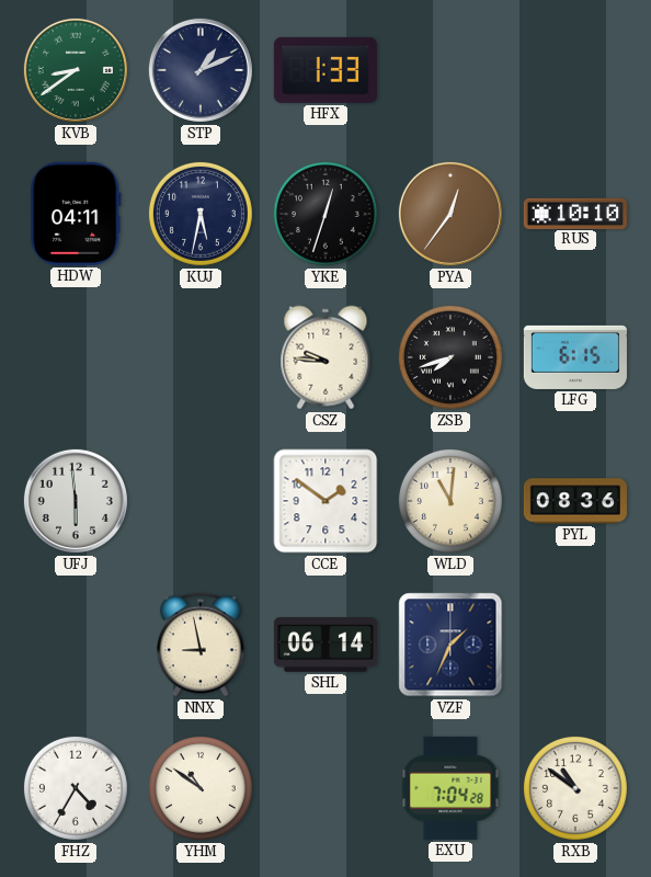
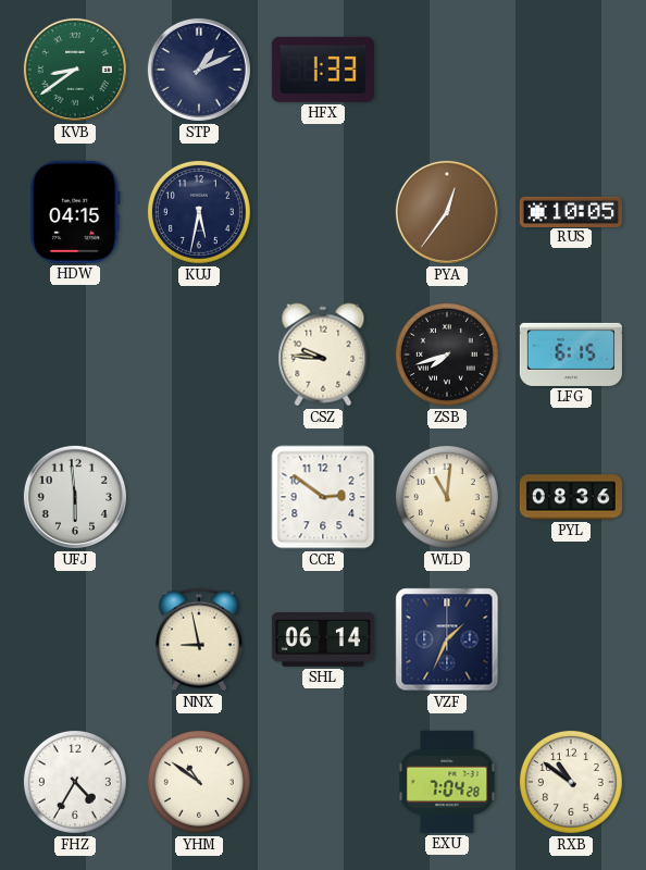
HDW: 04:11 -> 04:15
YKE: 12:33 -> none
RUS: 10:10 -> 10:05
CCE: 1:51 -> 2:51
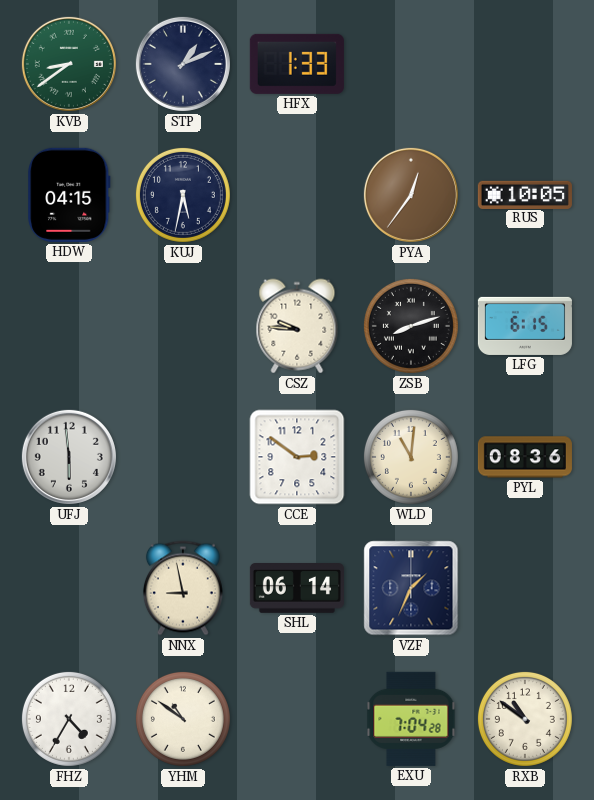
ZSB: 7:42 -> 8:12
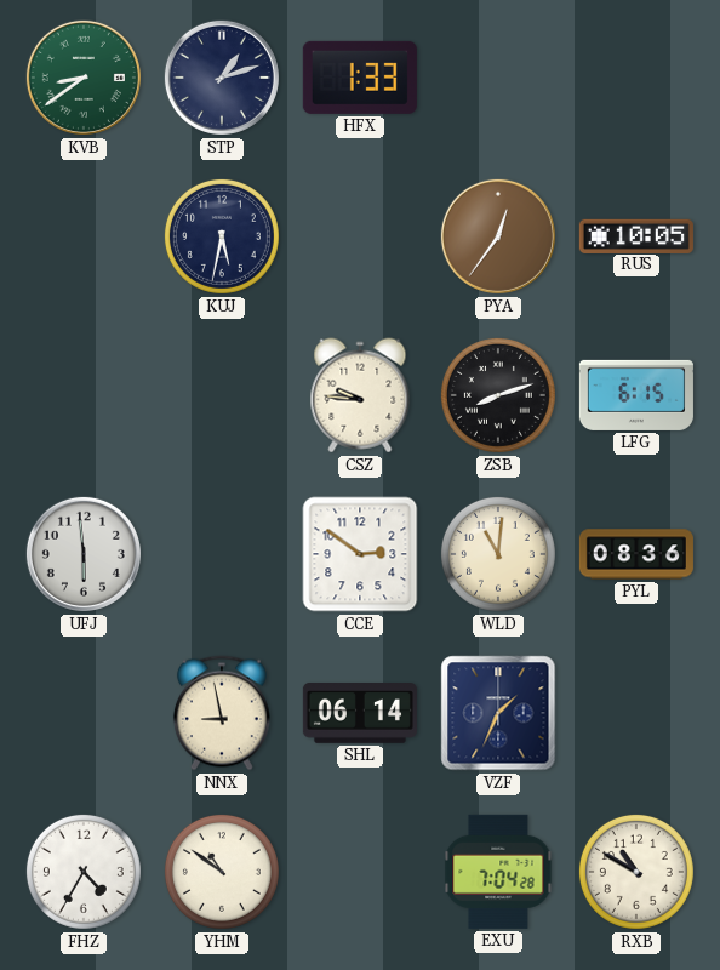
STP: 1:11 -> 1:12
HDW: 04:15 -> none
RXB: 10:51 -> 10:50
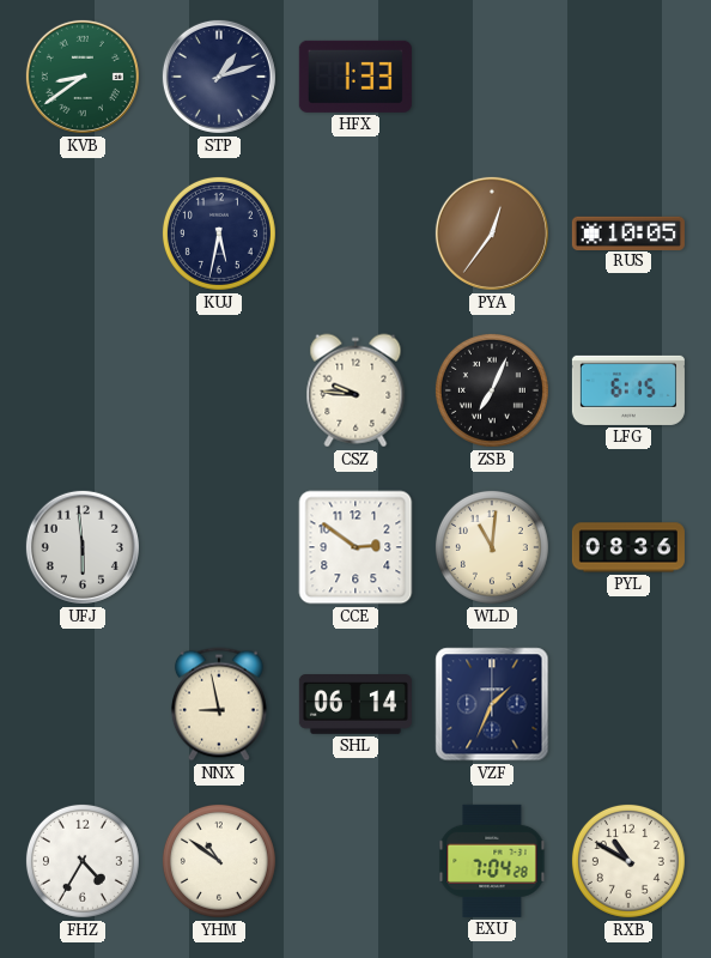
ZSB: 8:12 -> 7:04
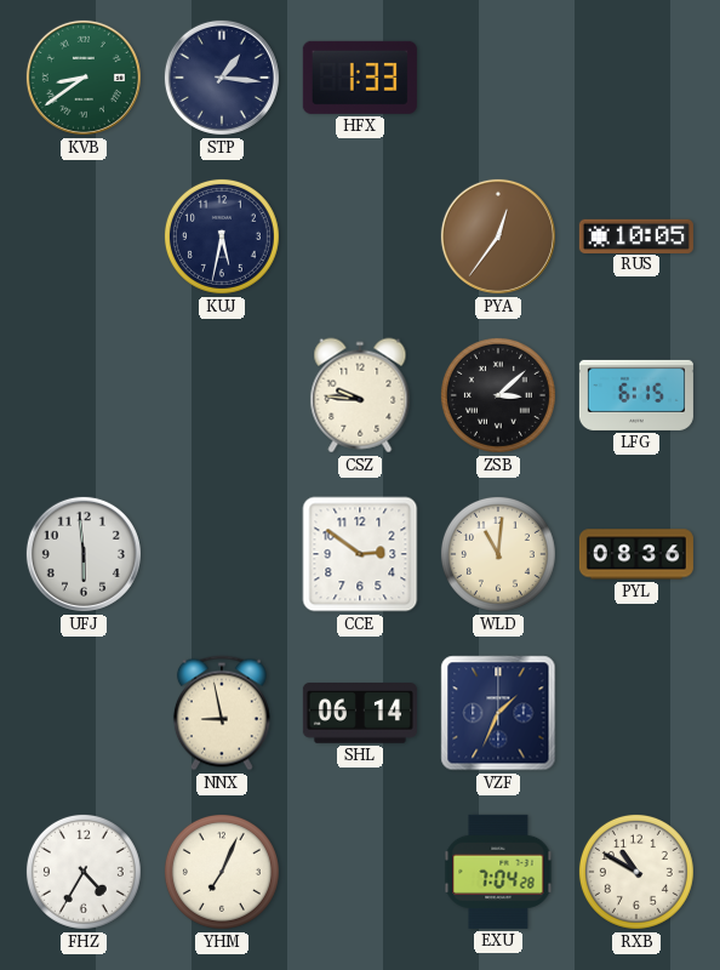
STP: 1:12 -> 1:16
ZSB: 7:04 -> 3:08
YHM: 10:51 -> 7:04
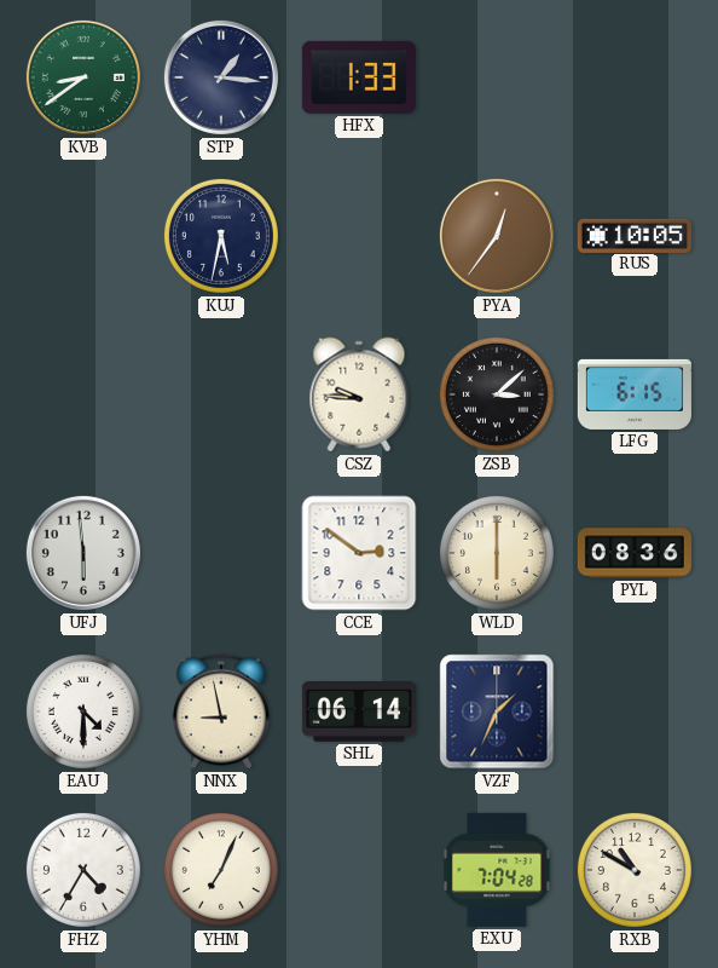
WLD: 11:01 -> 6:00
EAU: none -> 4:30
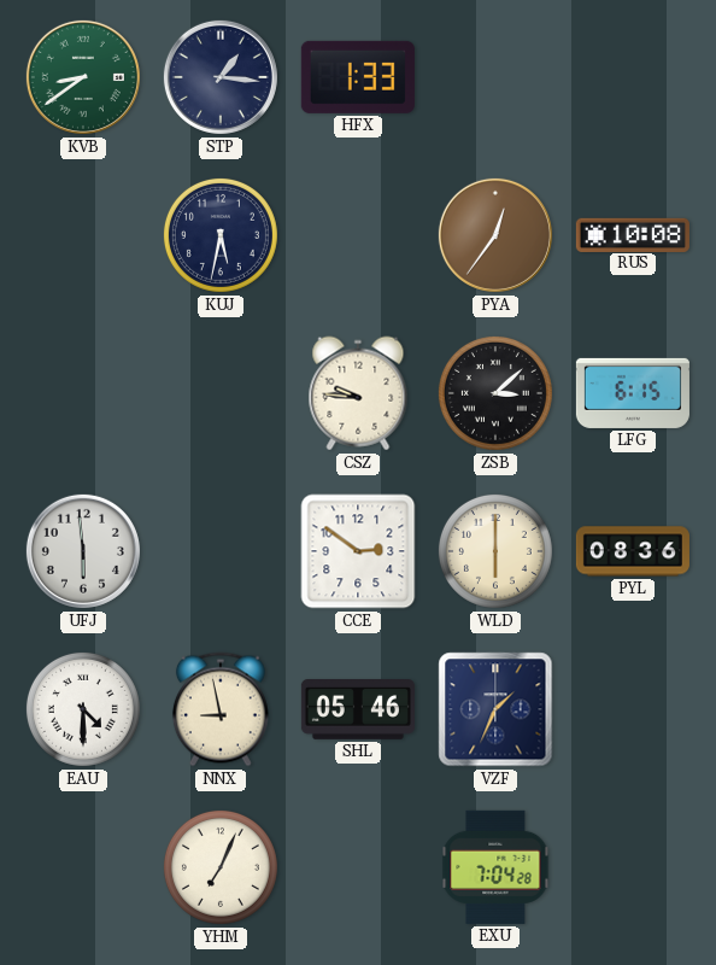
RUS: 10:05 -> 10:08
SHL: 06:14 -> 05:46
FHZ: 4:35 -> none
RXB: 10:50 -> none
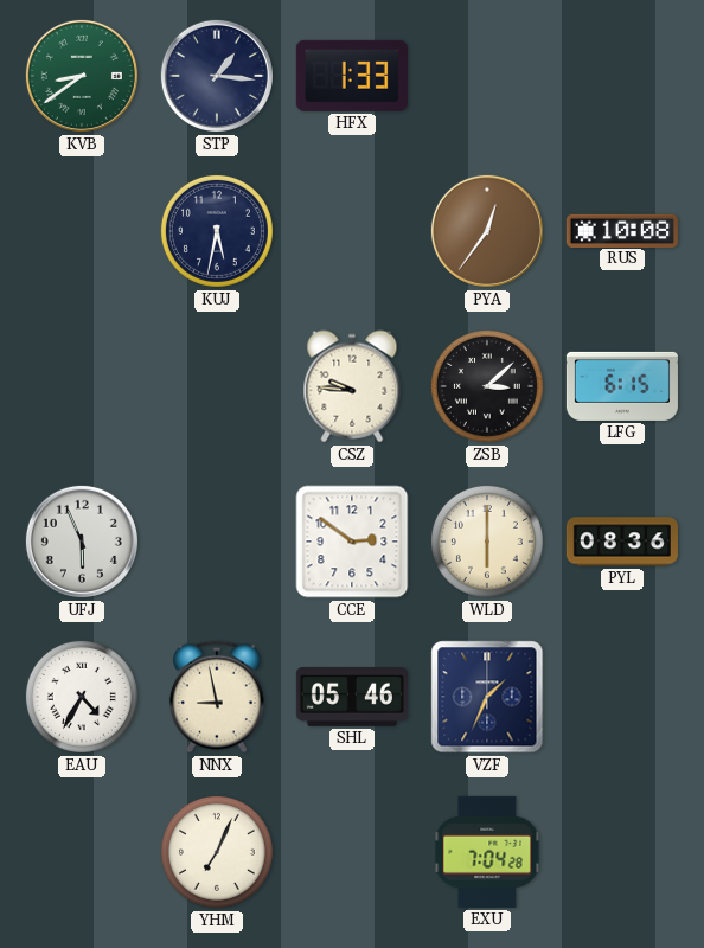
UFJ: 5:59 -> 5:56
EAU: 4:30 -> 4:35
